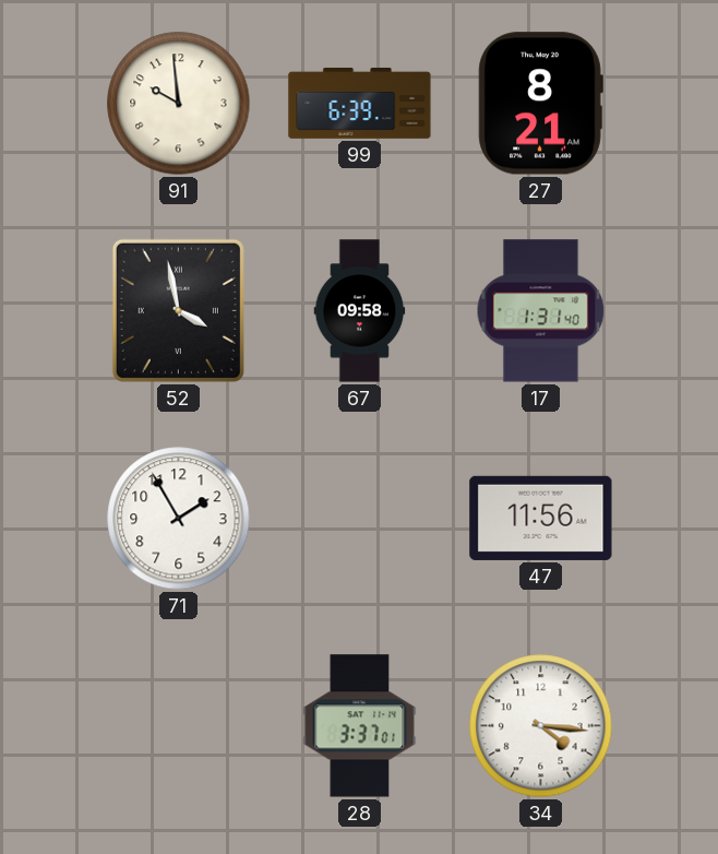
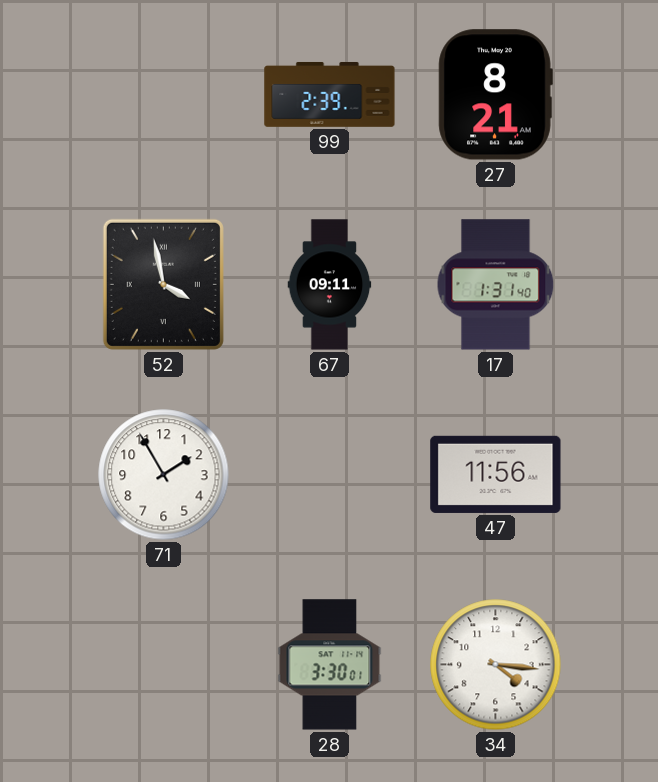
91: 9:59 -> none
99: 6:39 -> 2:39
67: 09:58 -> 09:11
28: 3:37 -> 3:30
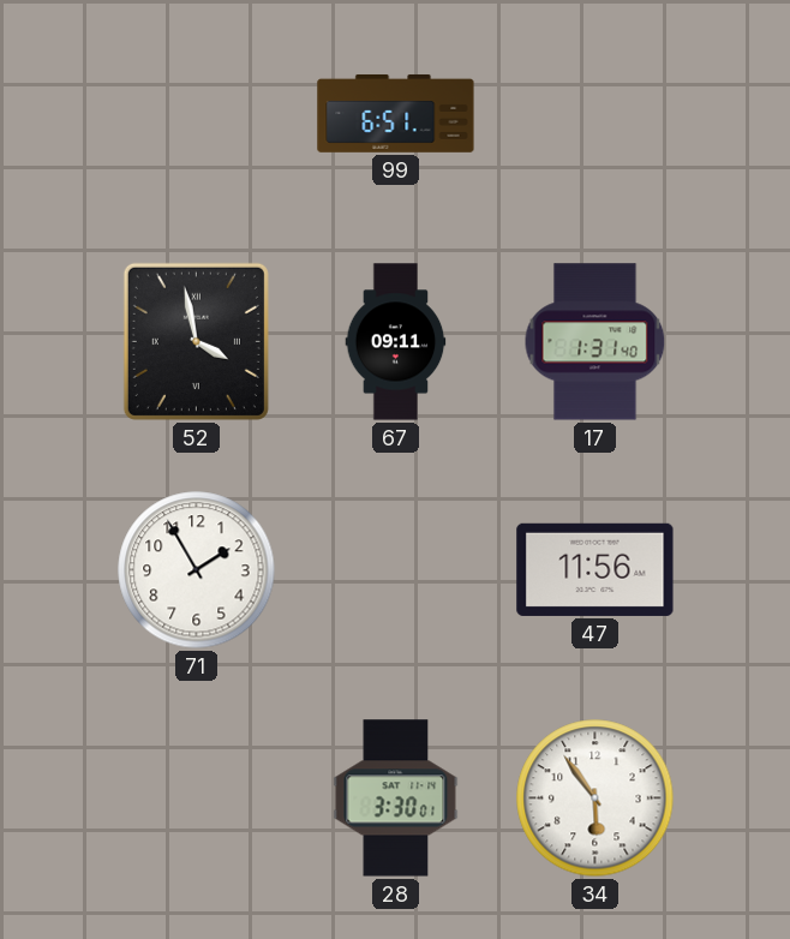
99: 2:39 -> 6:51
27: 8:21 -> none
34: 4:16 -> 5:54
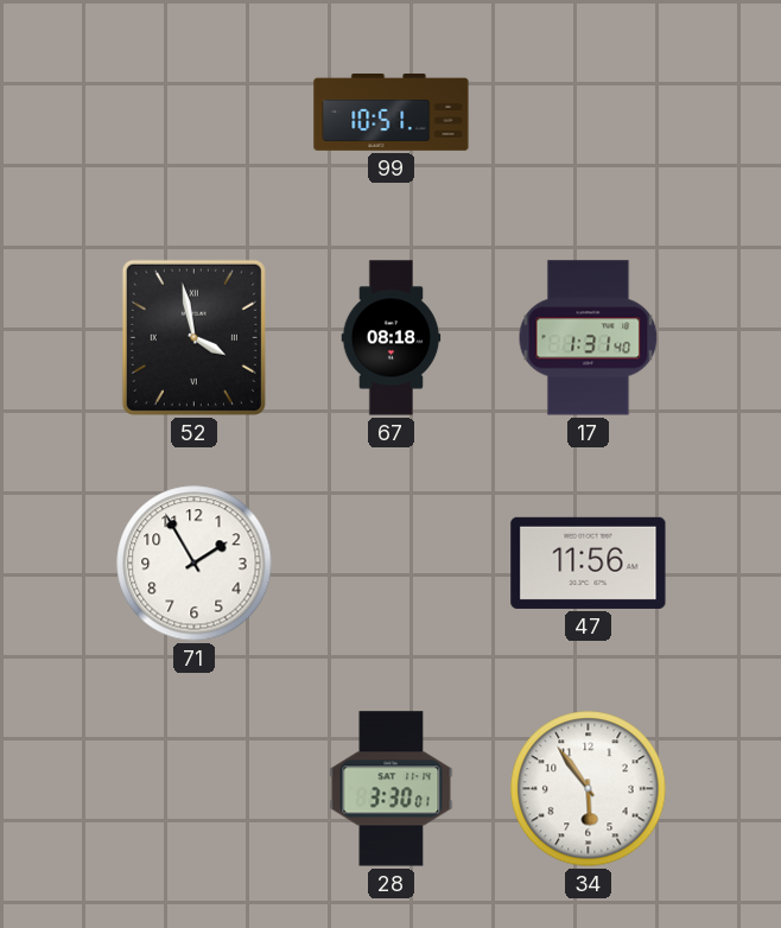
99: 6:51 -> 10:51
67: 09:11 -> 08:18
